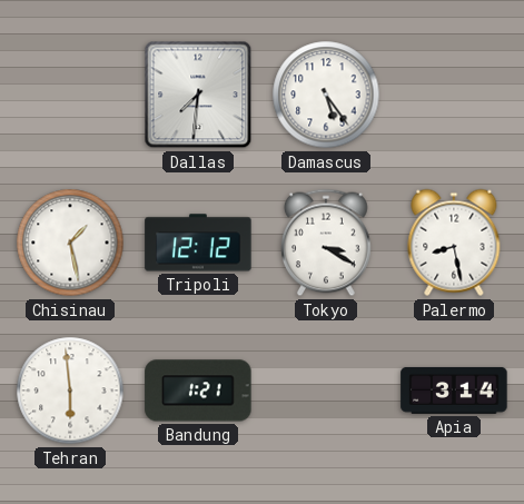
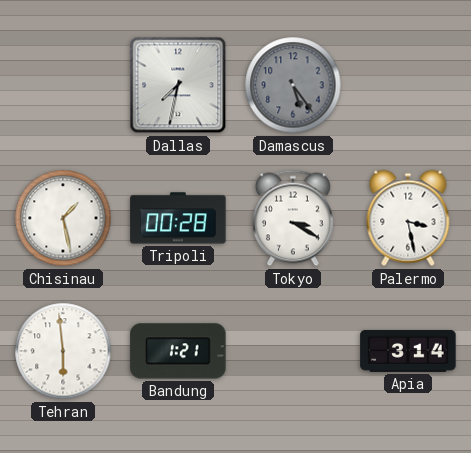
Dallas: 7:31 -> 7:32
Damascus dial: white -> grey
Tripoli: 12:12 -> 00:28
Palermo: 8:28 -> 3:28
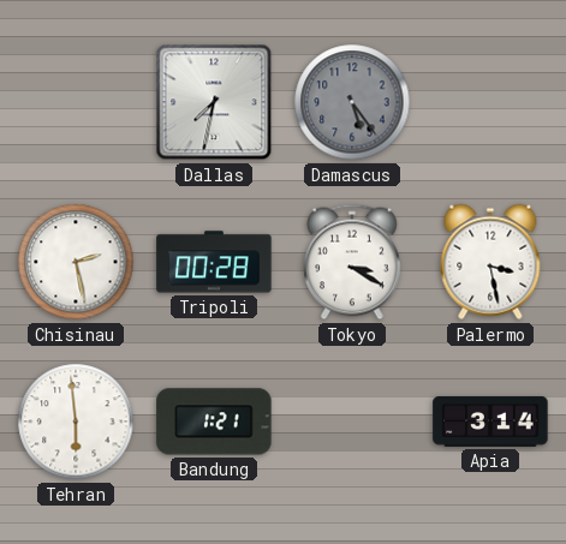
Chisinau: 1:28 -> 2:28
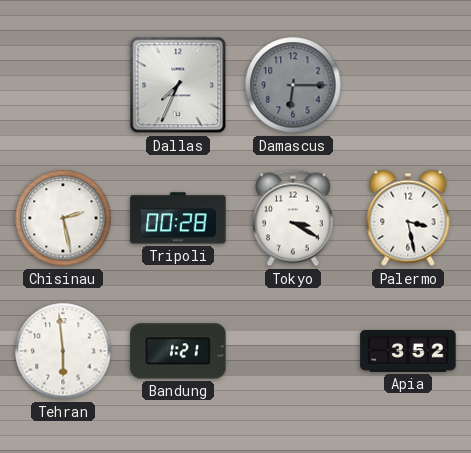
Dallas: 7:32 -> 7:34
Damascus: 5:24 -> 6:15
Apia: 3:14 -> 3:52
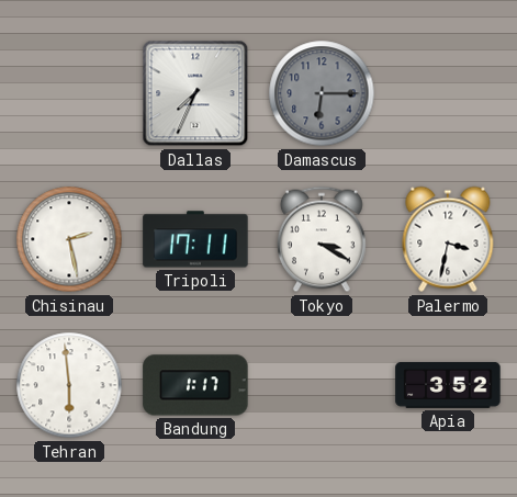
Tripoli: 00:28 -> 17:11
Palermo: 3:28 -> 3:32
Bandung: 1:21 -> 1:17
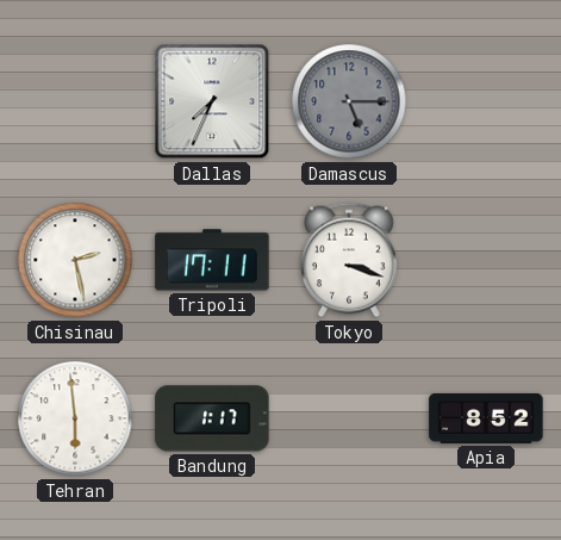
Damascus: 6:15 -> 5:15
Tokyo: 3:20 -> 3:18
Palermo: 3:32 -> none
Apia: 3:52 -> 8:52
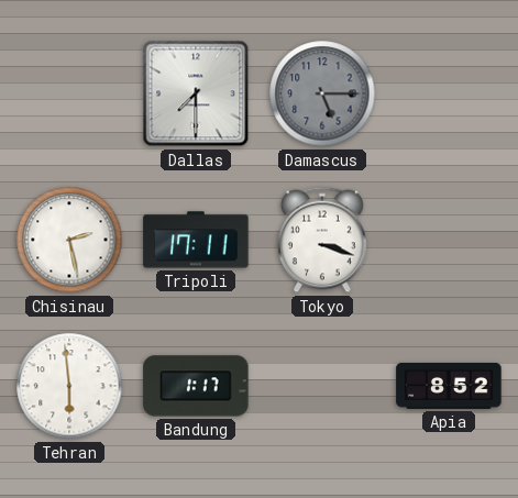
Dallas: 7:34 -> 7:30
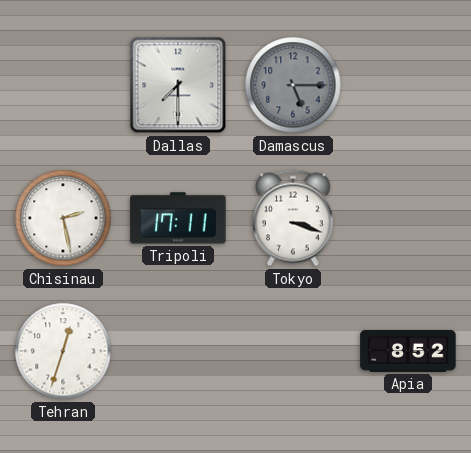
Tehran: 5:59 -> 12:33
Bandung: 1:17 -> none
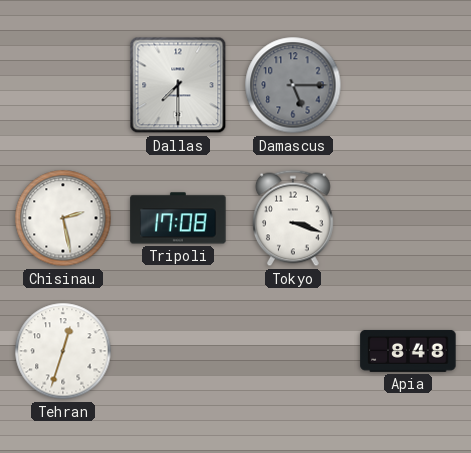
Tripoli: 17:11 -> 17:08
Apia: 8:52 -> 8:48
